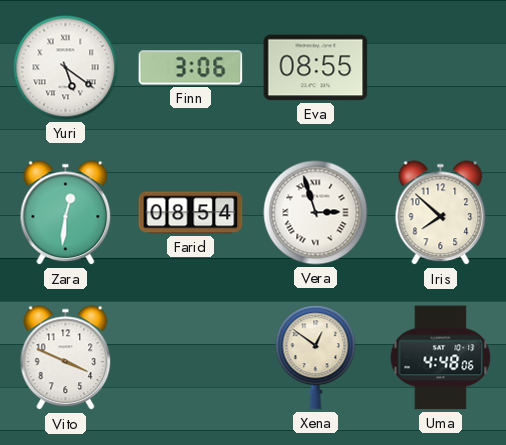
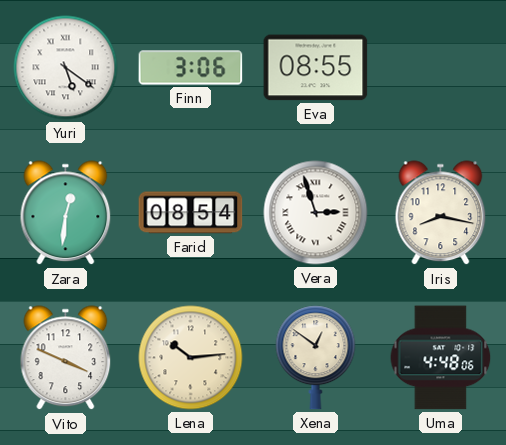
Iris: 7:52 -> 8:17
Lena: none -> 10:14
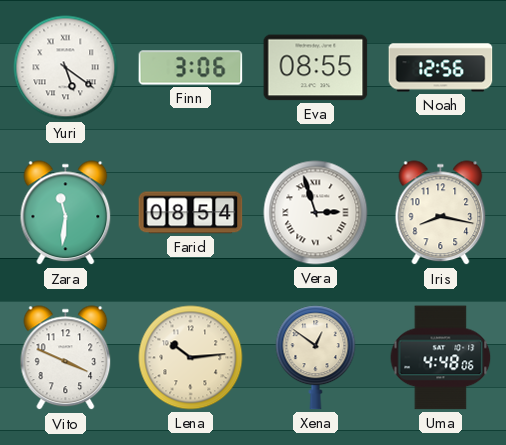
Noah: none -> 12:56
Zara: 12:31 -> 11:31
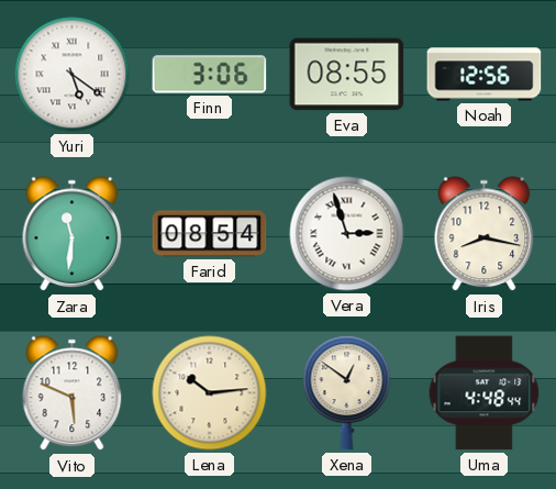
Vito: 3:49 -> 5:49
Uma: 4:48:06 -> 4:48:44
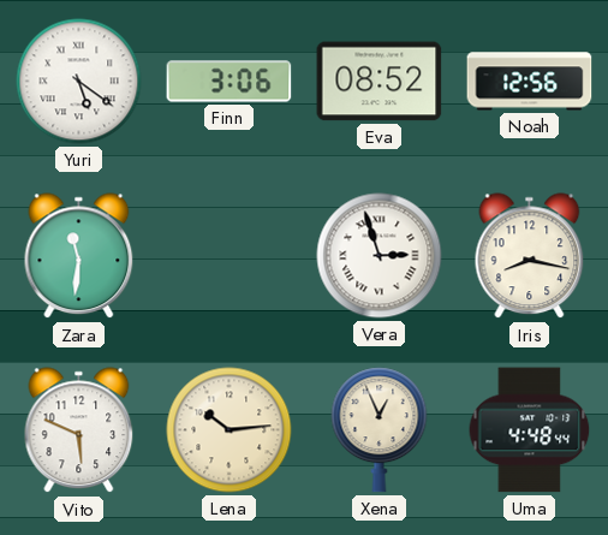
Eva: 08:55 -> 08:52
Farid: 08:54 -> none
Xena: 12:51 -> 12:56
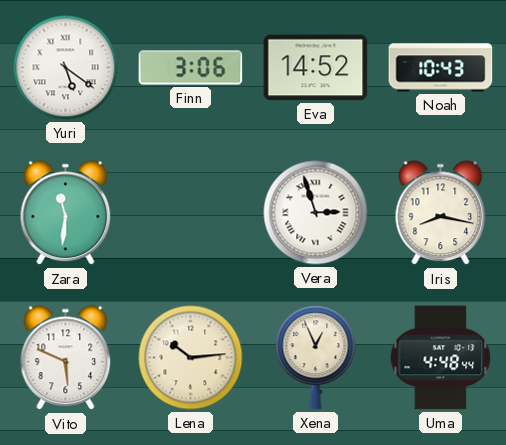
Eva: 08:52 -> 14:52
Noah: 12:56 -> 10:43
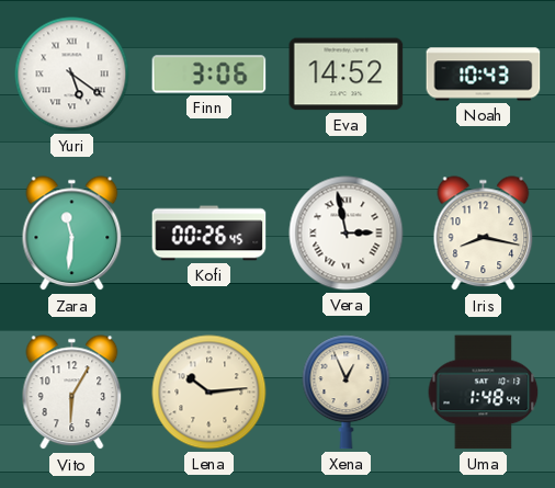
Kofi: none -> 00:26
Vera: 2:57 -> 2:58
Vito: 5:49 -> 6:05
Uma: 4:48 -> 1:48
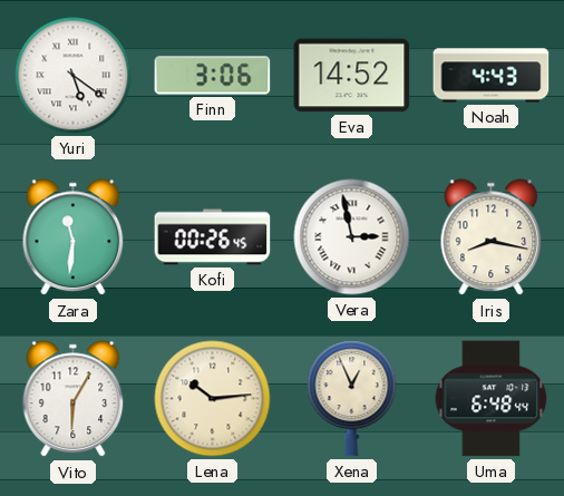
Noah: 10:43 -> 4:43
Uma: 1:48 -> 6:48
